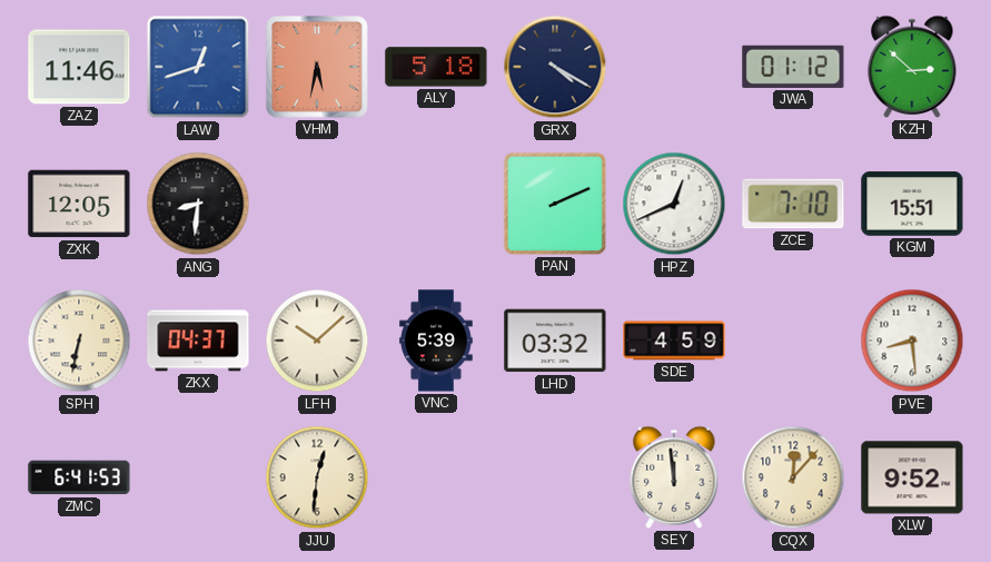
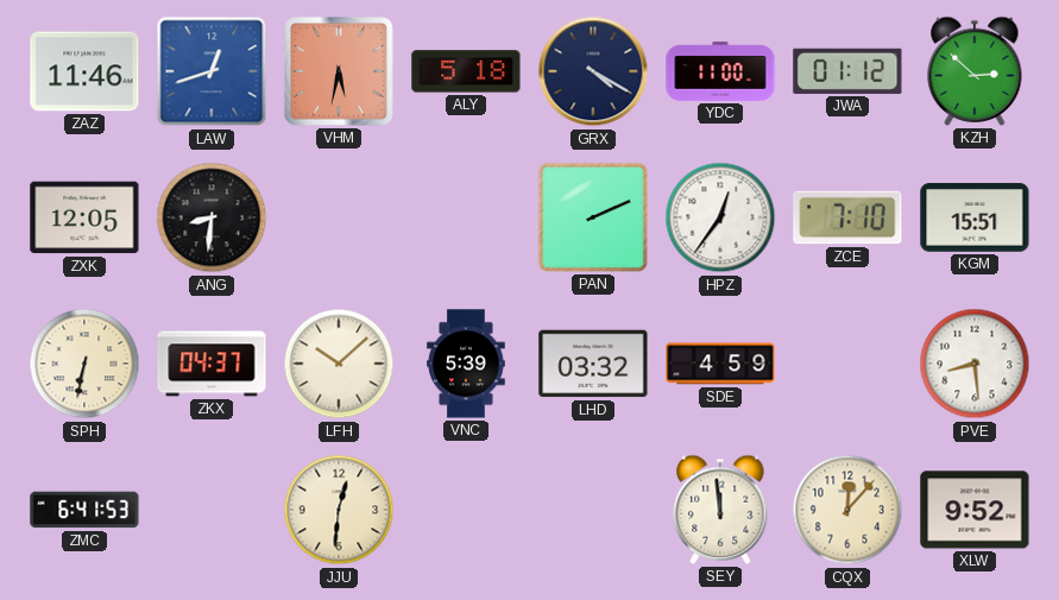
YDC: none -> 11:00
HPZ: 12:41 -> 12:36
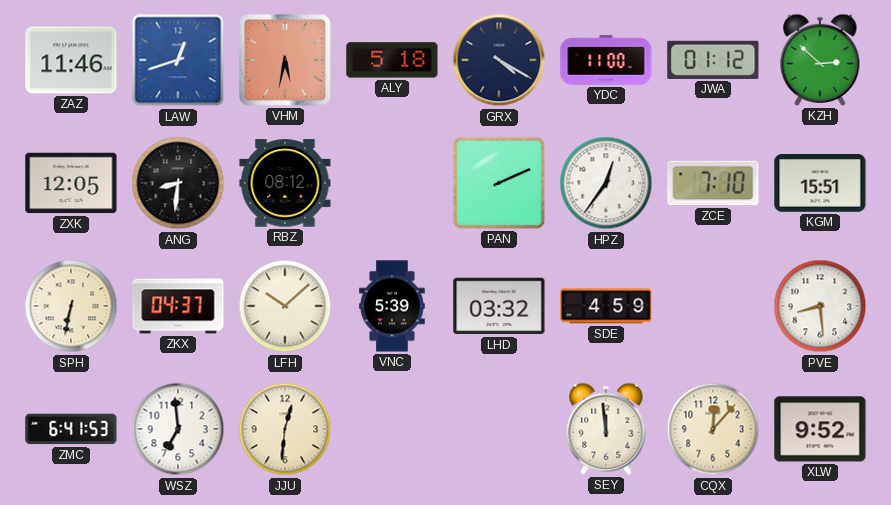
RBZ: none -> 08:12
WSZ: none -> 6:59
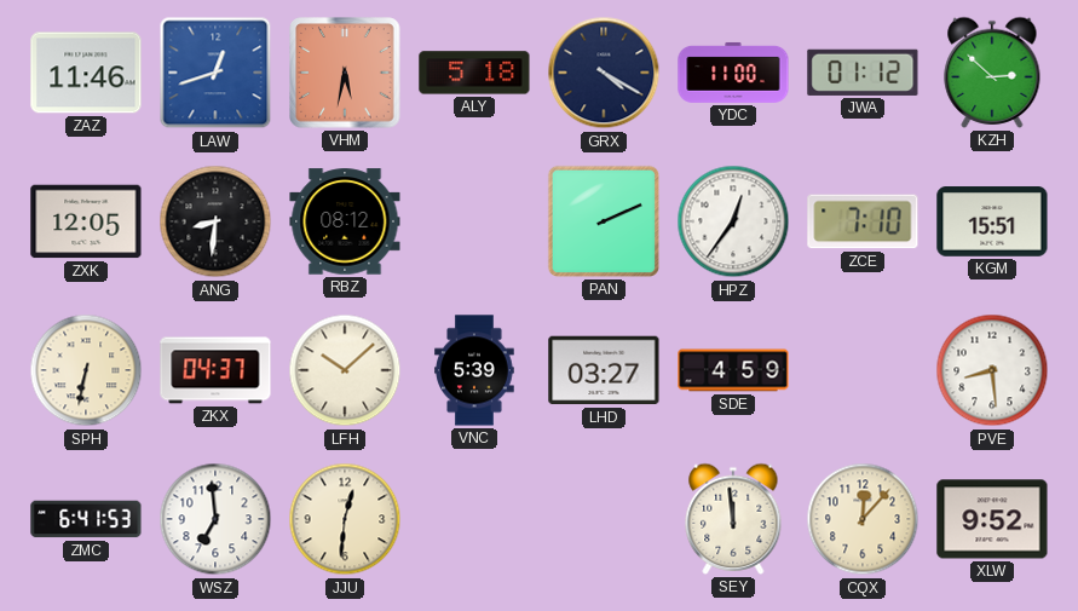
LHD: 03:32 -> 03:27
